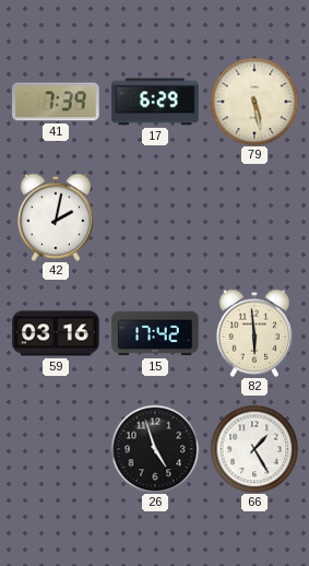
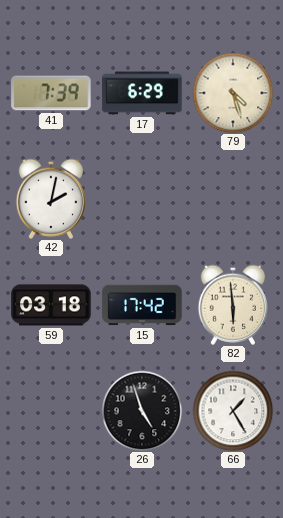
79: 5:28 -> 4:27
59: 03:16 -> 03:18
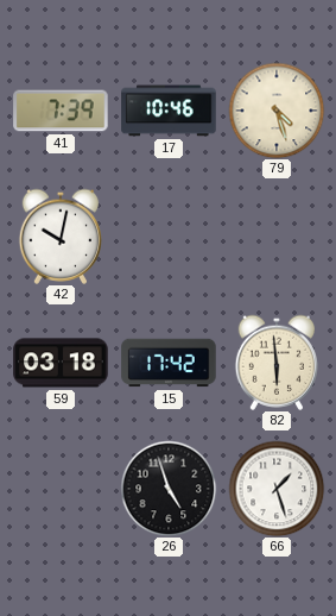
17: 6:29 -> 10:46
42: 2:02 -> 10:02
66: 1:25 -> 1:27
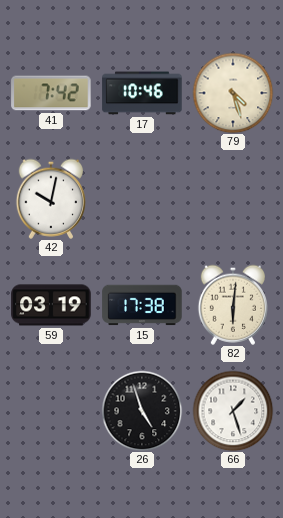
41: 7:39 -> 7:42
59: 03:18 -> 03:19
15: 17:42 -> 17:38
82: 5:59 -> 6:01
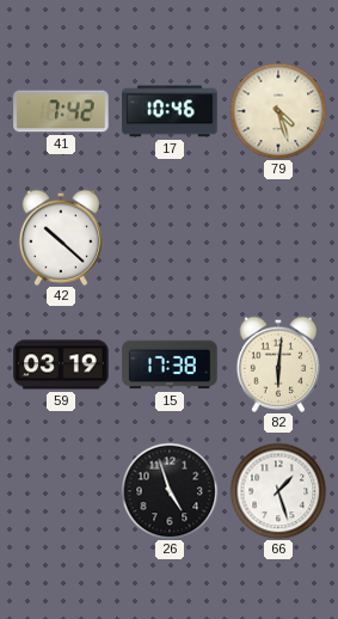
42: 10:02 -> 10:22
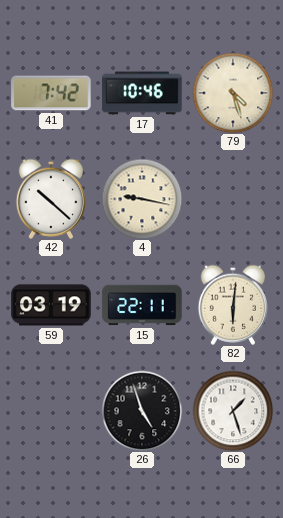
4: none -> 9:17
15: 17:38 -> 22:11
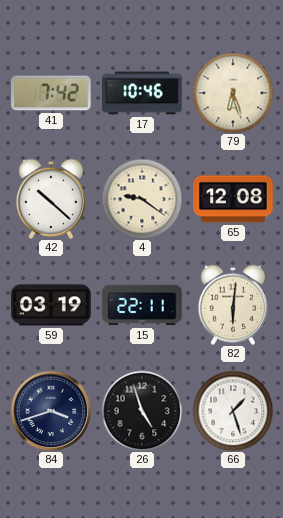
79: 4:27 -> 6:27
4: 9:17 -> 9:21
65: none -> 12:08
84: none -> 3:42
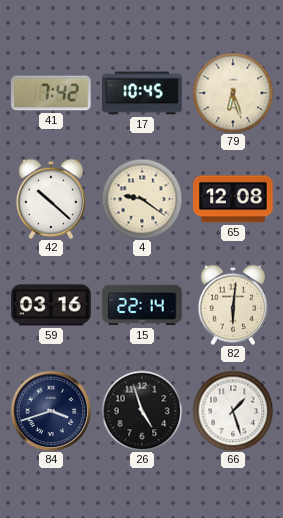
17: 10:46 -> 10:45
59: 03:19 -> 03:16
15: 22:11 -> 22:14
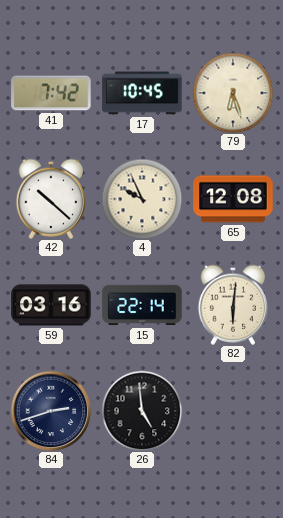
4: 9:21 -> 9:56
84: 3:42 -> 2:42
26: 4:57 -> 4:59
66: 1:27 -> none
